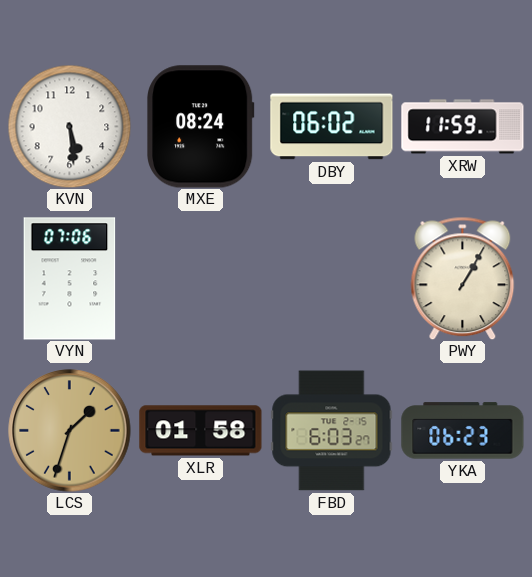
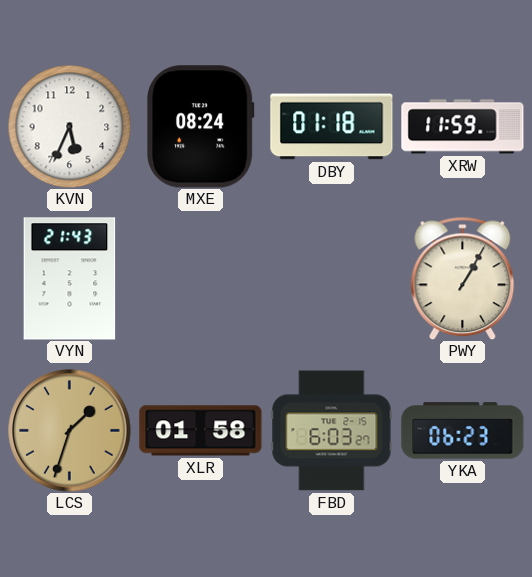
KVN: 5:29 -> 5:34
DBY: 06:02 -> 01:18
VYN: 07:06 -> 21:43
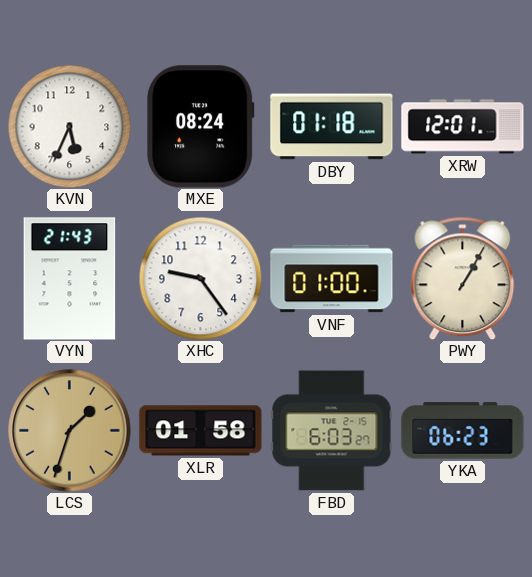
XRW: 11:59 -> 12:01
XHC: none -> 9:24
VNF: none -> 01:00
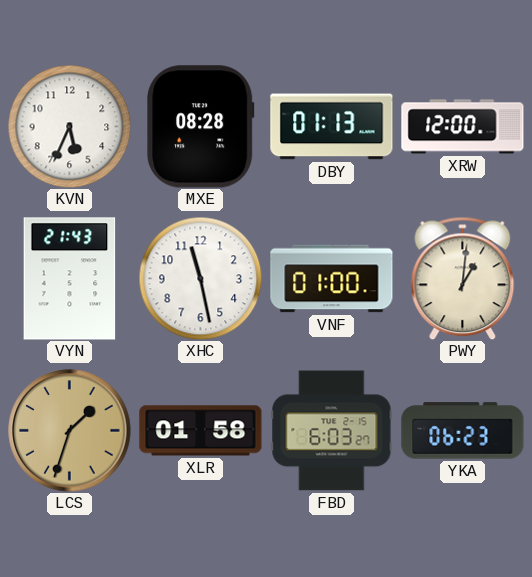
MXE: 08:24 -> 08:28
DBY: 01:18 -> 01:13
XRW: 12:01 -> 12:00
XHC: 9:24 -> 11:28
PWY: 1:05 -> 1:01
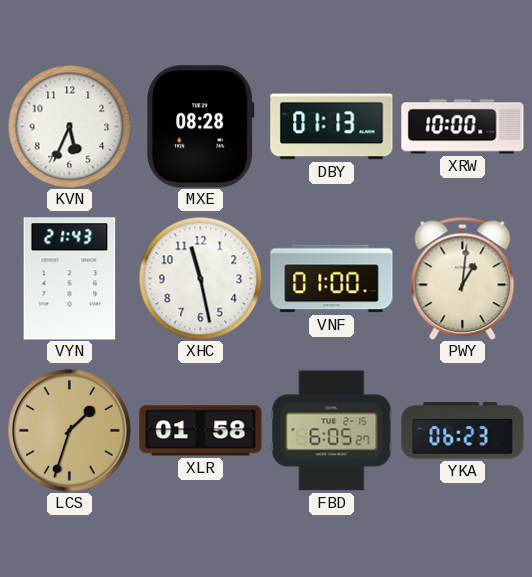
XRW: 12:00 -> 10:00
FBD: 6:03 -> 6:05
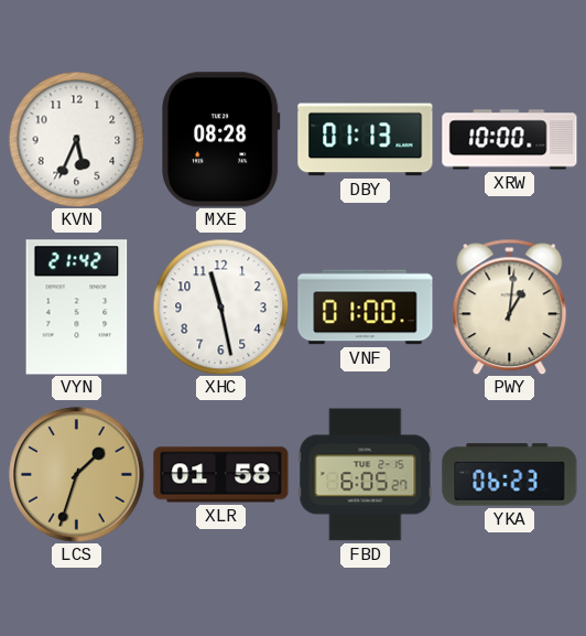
VYN: 21:43 -> 21:42
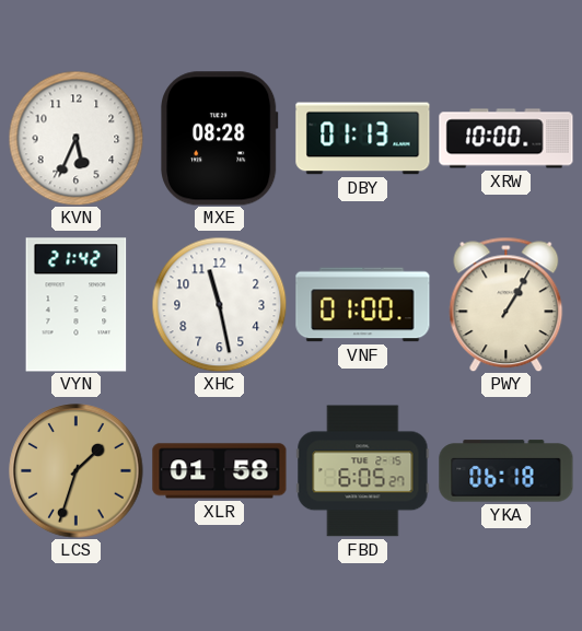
PWY: 1:01 -> 1:05
YKA: 06:23 -> 06:18
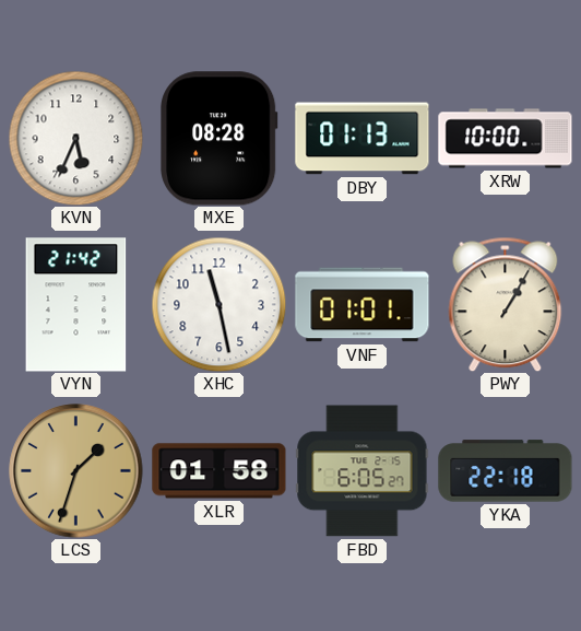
VNF: 01:00 -> 01:01
YKA: 06:18 -> 22:18
